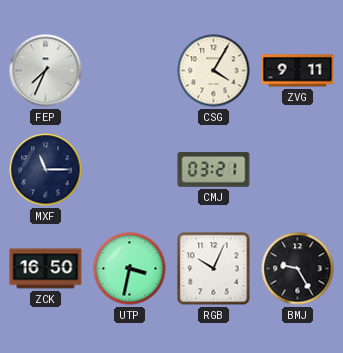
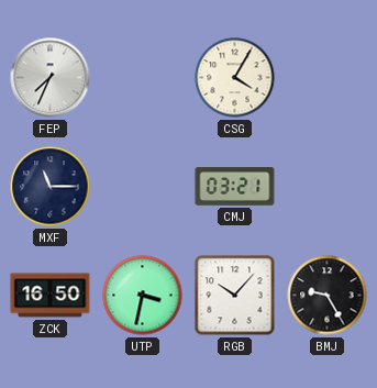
ZVG: 9:11 -> none
RGB: 10:04 -> 10:07
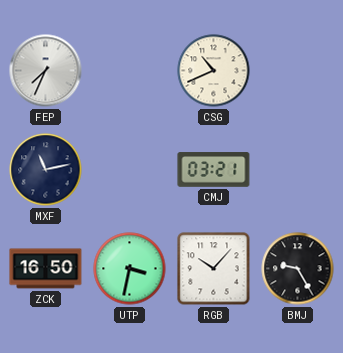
CSG: 4:05 -> 10:41
MXF: 11:15 -> 11:13
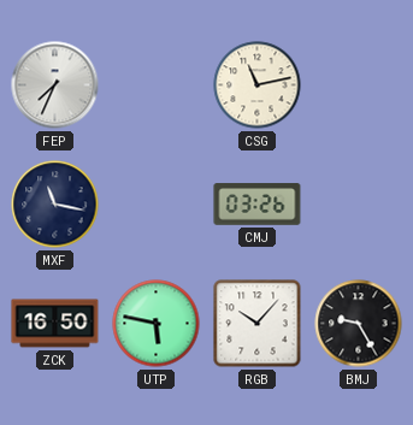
CSG: 10:41 -> 11:13
MXF: 11:13 -> 11:17
CMJ: 03:21 -> 03:26
UTP: 3:32 -> 5:47
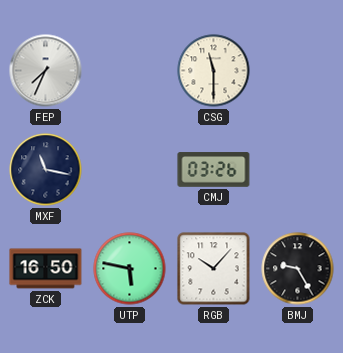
CSG: 11:13 -> 11:30
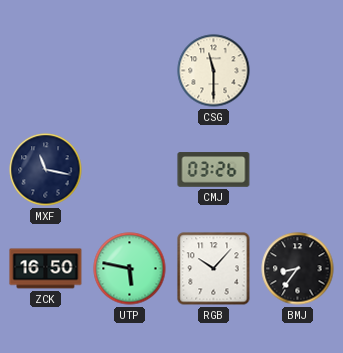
FEP: 7:34 -> none
BMJ: 9:25 -> 8:36
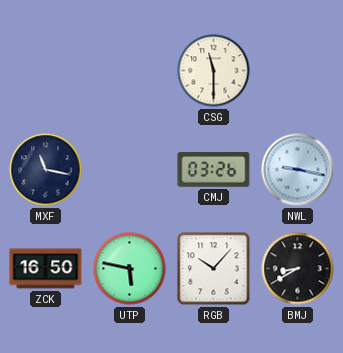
NWL: none -> 9:17
BMJ: 8:36 -> 8:40
